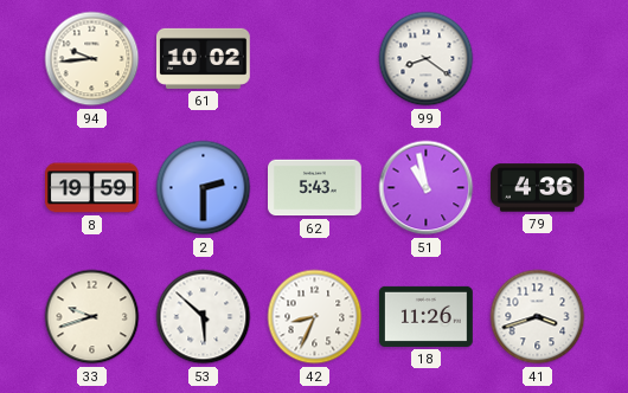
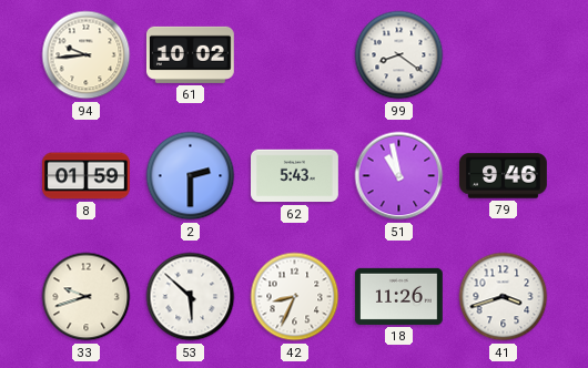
8: 19:59 -> 01:59
79: 4:36 -> 9:46
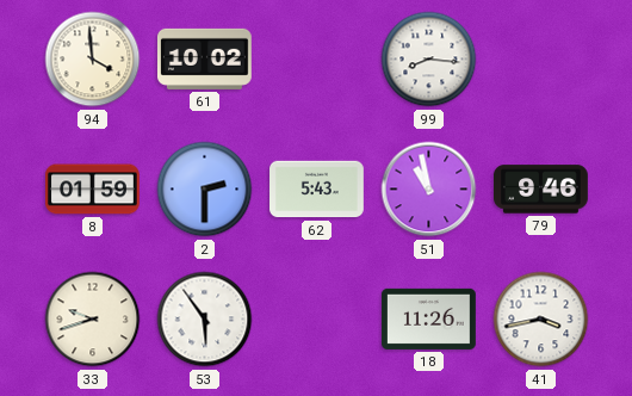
94: 9:44 -> 3:59
99: 8:21 -> 8:16
53: 5:52 -> 5:54
42: 8:34 -> none
41: 3:42 -> 3:43
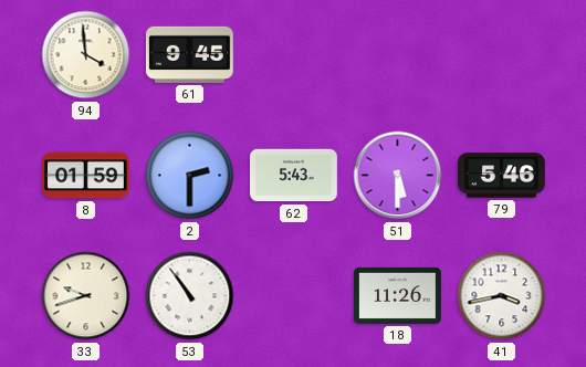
61: 10:02 -> 9:45
99: 8:16 -> none
51: 10:58 -> 5:30
79: 9:46 -> 5:46
53: 5:54 -> 10:54
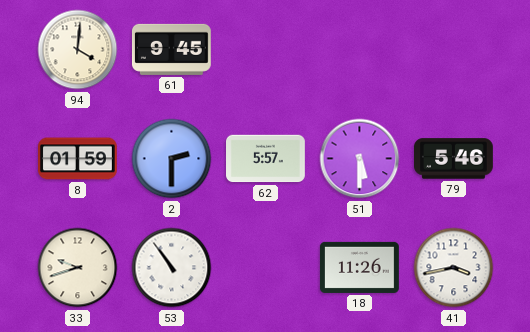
94: 3:59 -> 4:01
62: 5:43 -> 5:57
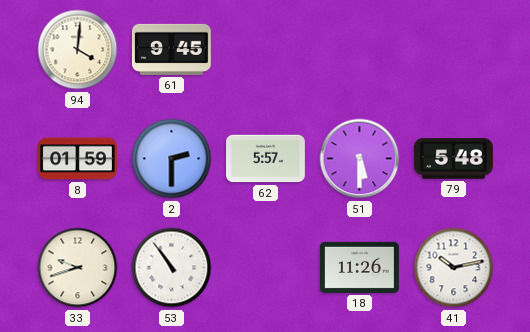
79: 5:46 -> 5:48
41: 3:43 -> 10:13
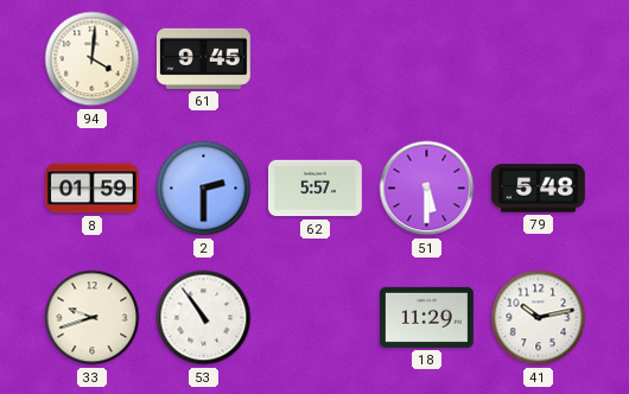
18: 11:26 -> 11:29
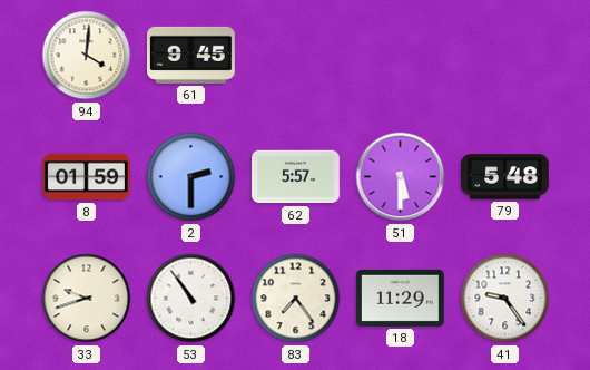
83: none -> 7:24
41: 10:13 -> 9:24
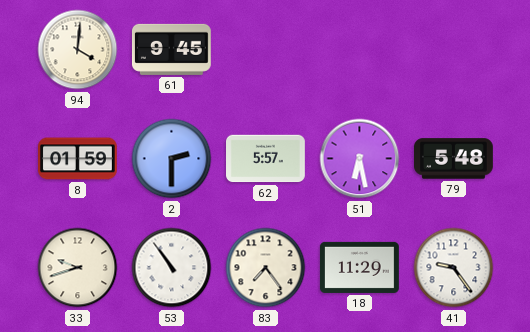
51: 5:30 -> 6:28
